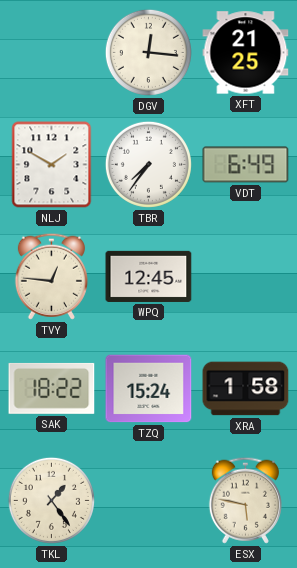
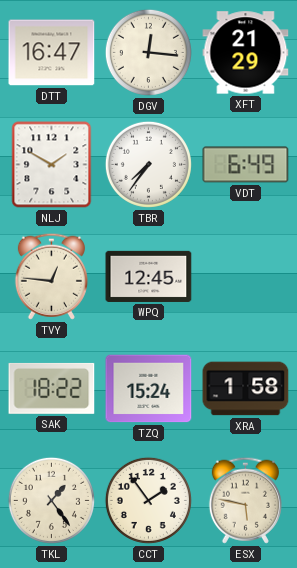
DTT: none -> 16:47
XFT: 21:25 -> 21:29
CCT: none -> 1:54
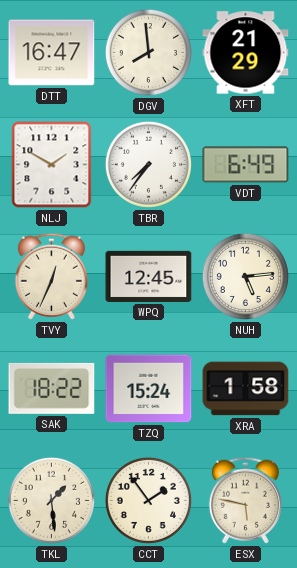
DGV: 12:16 -> 7:59
TVY: 12:46 -> 12:34
NUH: none -> 5:14
TKL: 1:24 -> 1:29
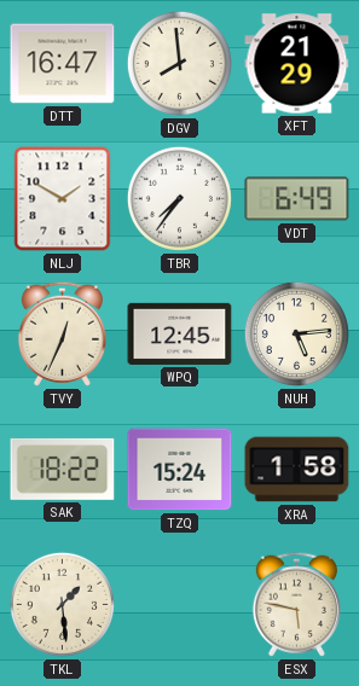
CCT: 1:54 -> none
